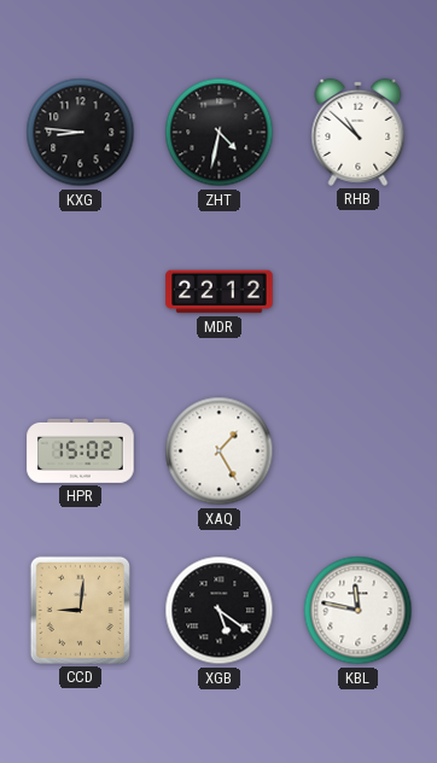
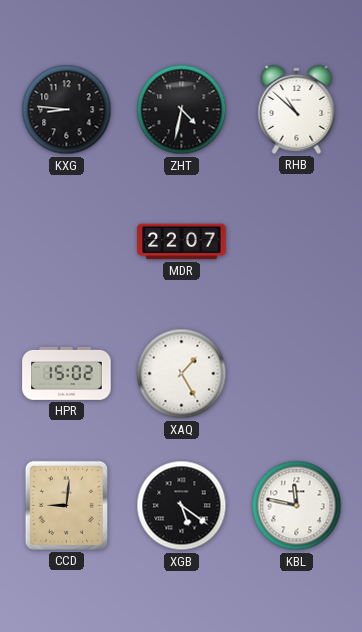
MDR: 22:12 -> 22:07
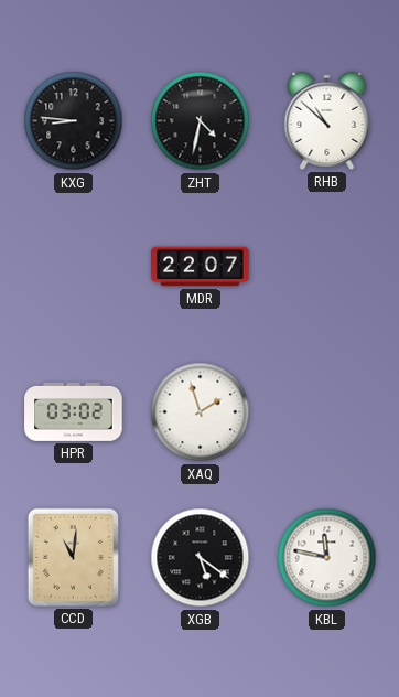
HPR: 15:02 -> 03:02
XAQ: 1:25 -> 1:57
CCD: 9:01 -> 11:01
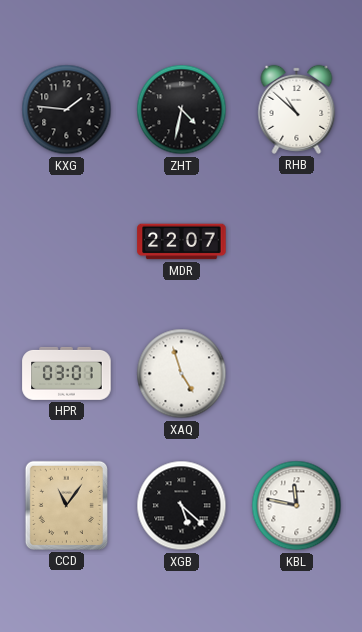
KXG: 8:46 -> 1:46
HPR: 03:02 -> 03:01
XAQ: 1:57 -> 4:57
CCD: 11:01 -> 11:06
XGB: 5:21 -> 5:22
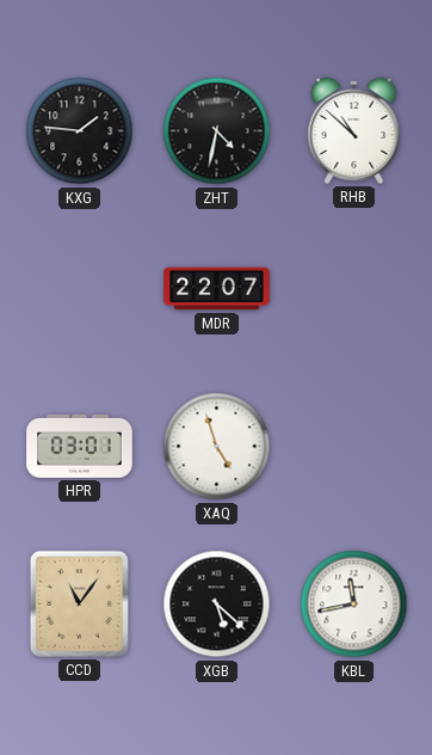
KBL: 11:47 -> 11:43
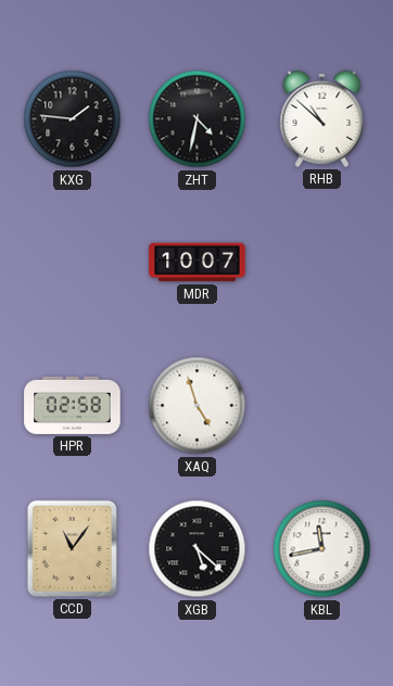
MDR: 22:07 -> 10:07
HPR: 03:01 -> 02:58
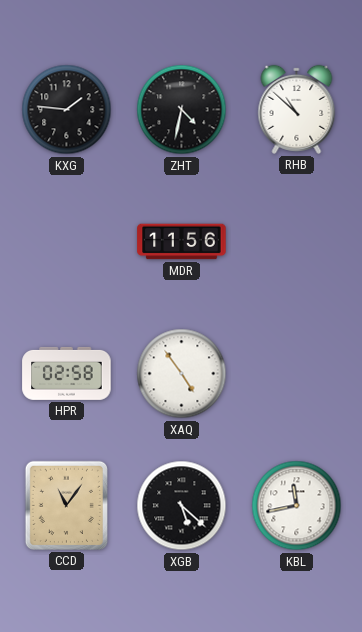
MDR: 10:07 -> 11:56
XAQ: 4:57 -> 4:54
